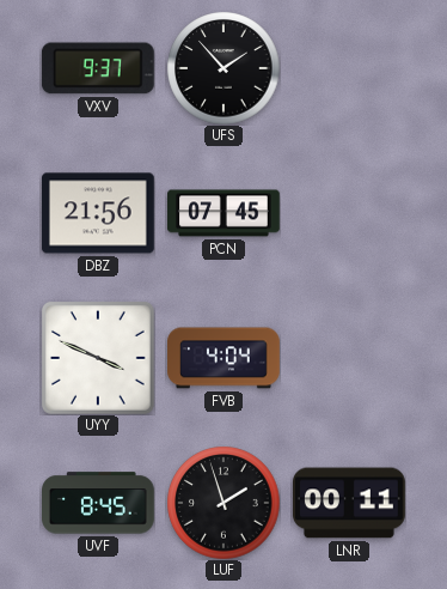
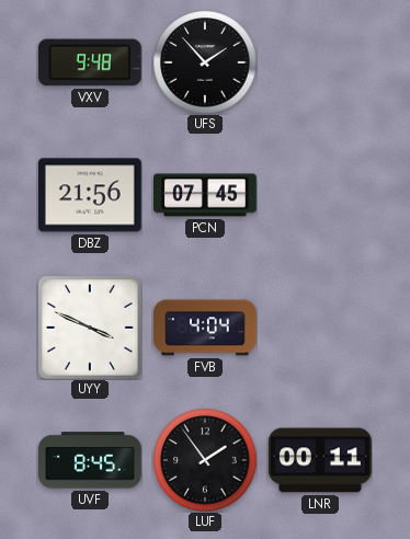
VXV: 9:37 -> 9:48
LUF: 1:57 -> 1:54
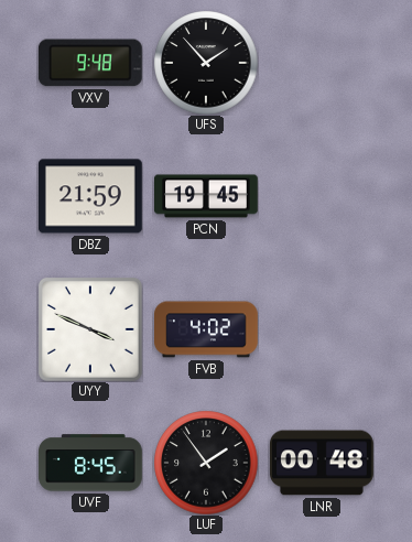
DBZ: 21:56 -> 21:59
PCN: 07:45 -> 19:45
FVB: 4:04 -> 4:02
LNR: 00:11 -> 00:48
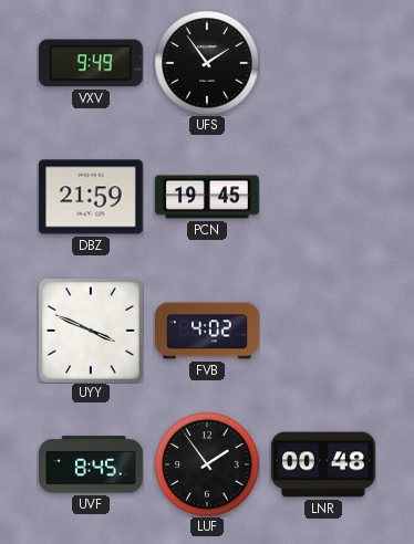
VXV: 9:48 -> 9:49
UFS: 1:53 -> 1:54
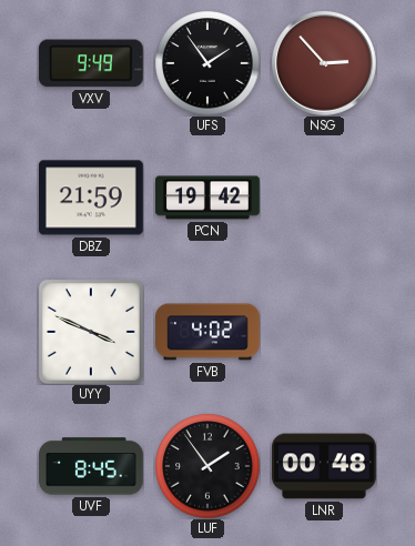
NSG: none -> 2:53
PCN: 19:45 -> 19:42
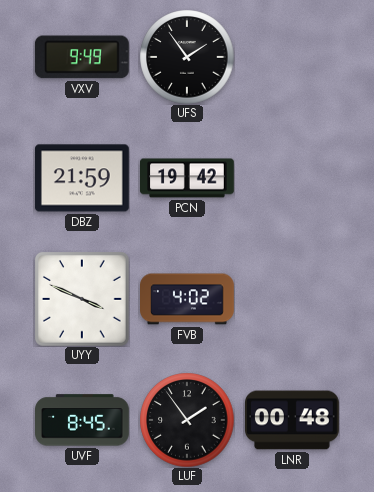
NSG: 2:53 -> none
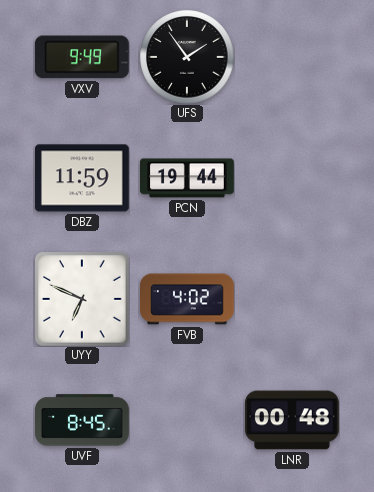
DBZ: 21:59 -> 11:59
PCN: 19:42 -> 19:44
UYY: 3:49 -> 6:49
LUF: 1:54 -> none
